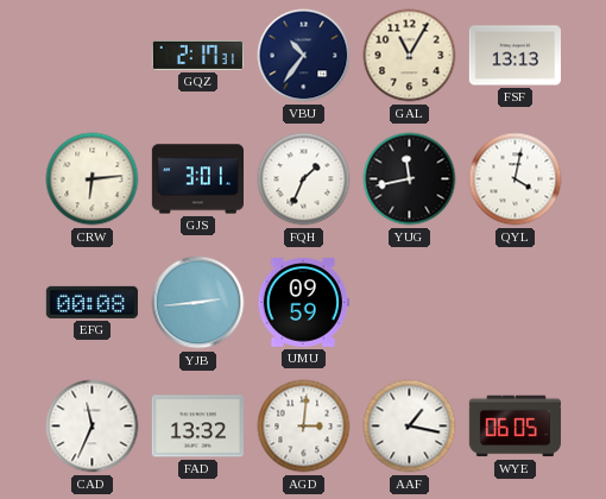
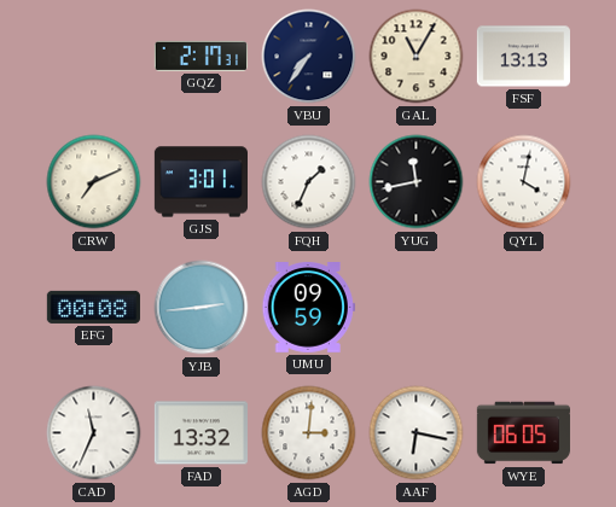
VBU: 10:36 -> 7:36
CRW: 6:14 -> 7:11
AAF: 1:17 -> 6:17
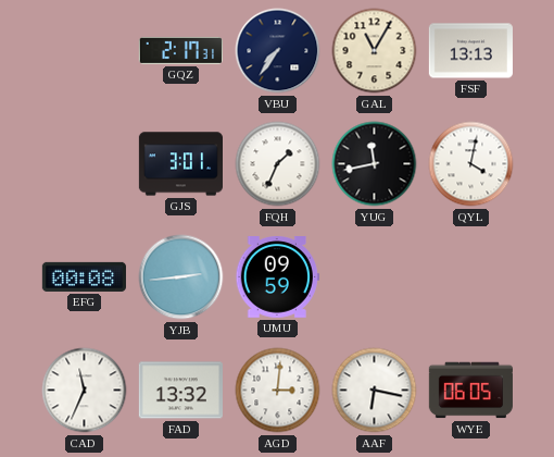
CRW: 7:11 -> none
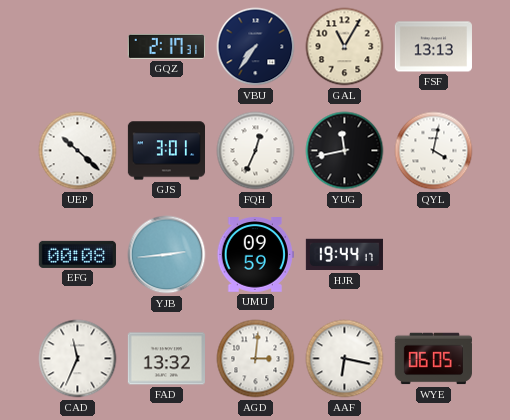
UEP: none -> 10:22
FQH: 1:34 -> 12:34
HJR: none -> 19:44
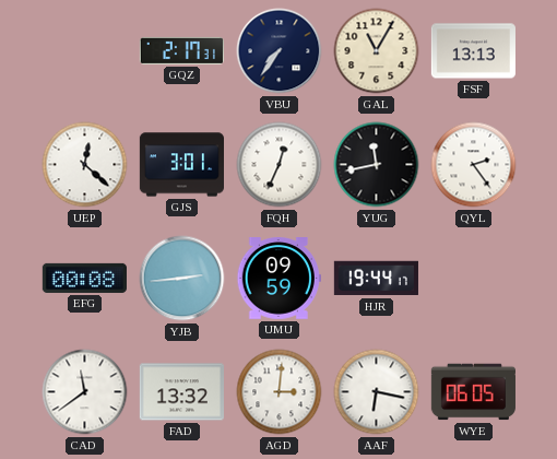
UEP: 10:22 -> 12:22
QYL: 4:02 -> 2:24
CAD: 11:34 -> 11:39
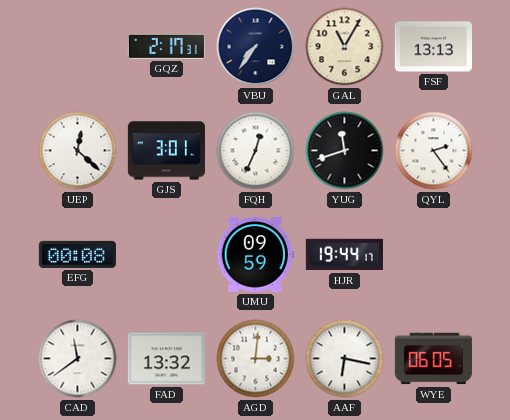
YUG: 11:43 -> 11:42
YJB: 2:44 -> none
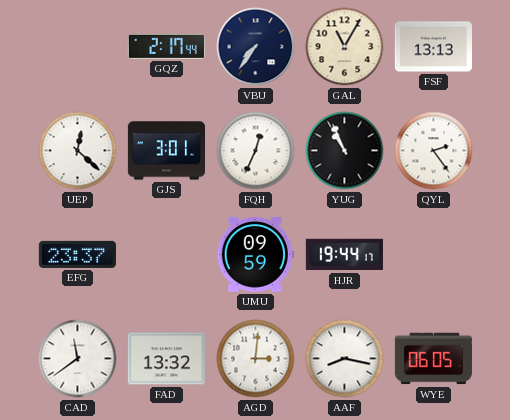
GQZ: 2:17:31 -> 2:17:44
YUG: 11:42 -> 10:56
EFG: 00:08 -> 23:37
AAF: 6:17 -> 8:17
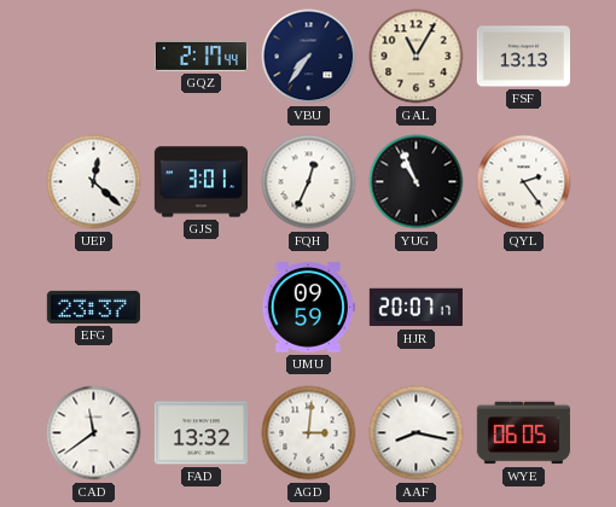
HJR: 19:44 -> 20:07
